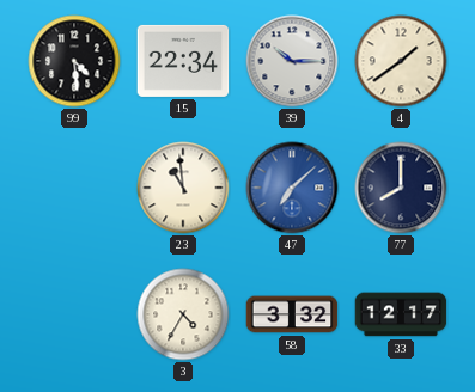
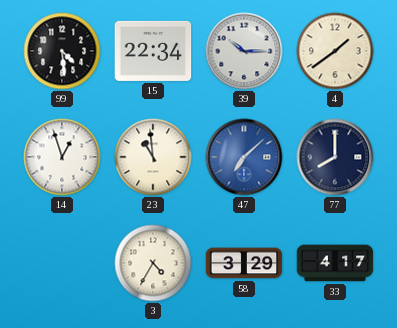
14: none -> 12:57
58: 3:32 -> 3:29
33: 12:17 -> 4:17
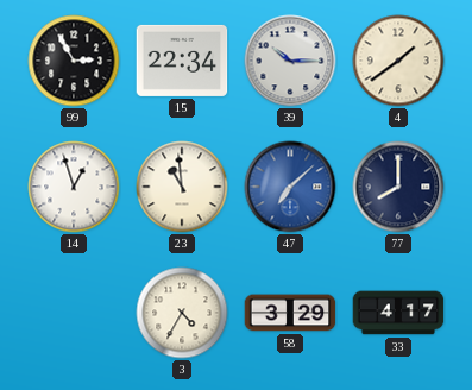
99: 4:29 -> 2:55
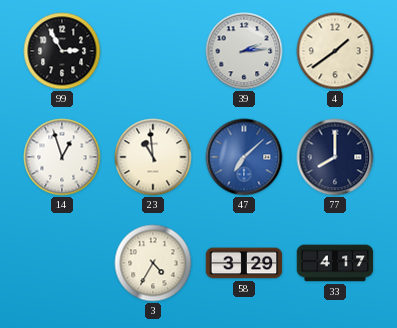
15: 22:34 -> none
39: 10:15 -> 2:14
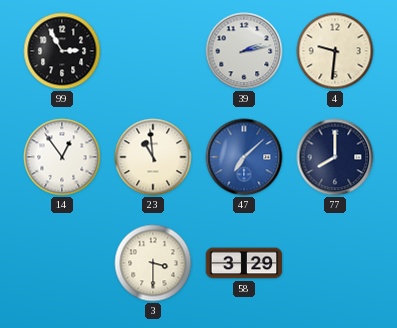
39: 2:14 -> 2:13
4: 1:39 -> 9:31
14: 12:57 -> 12:54
3: 4:35 -> 3:30
33: 4:17 -> none
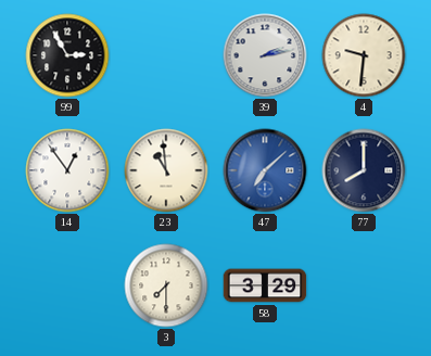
3: 3:30 -> 7:30
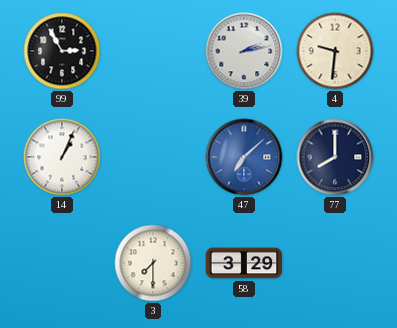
14: 12:54 -> 1:04
23: 10:59 -> none
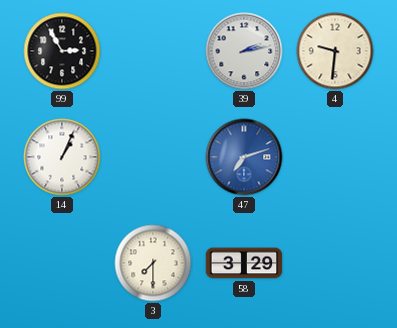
47: 7:08 -> 7:12
77: 8:00 -> none
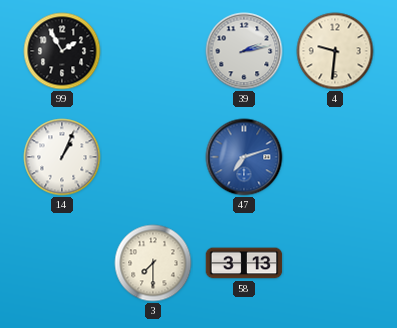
99: 2:55 -> 1:55
58: 3:29 -> 3:13
